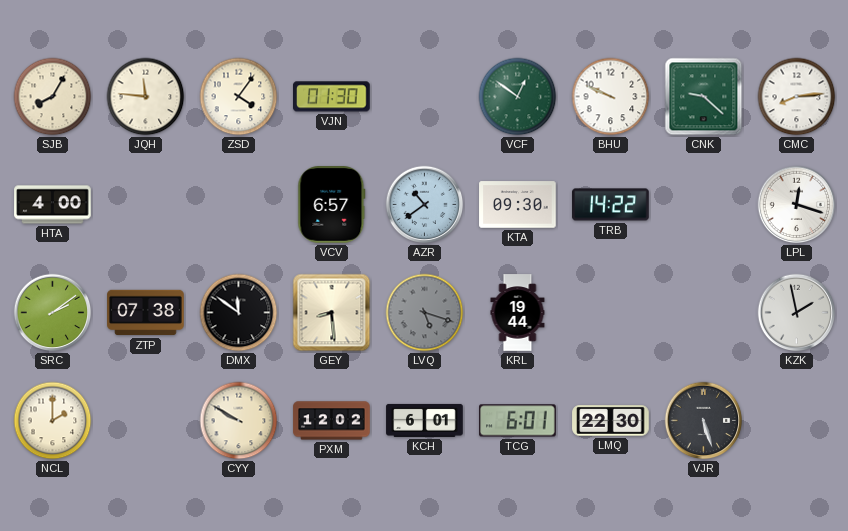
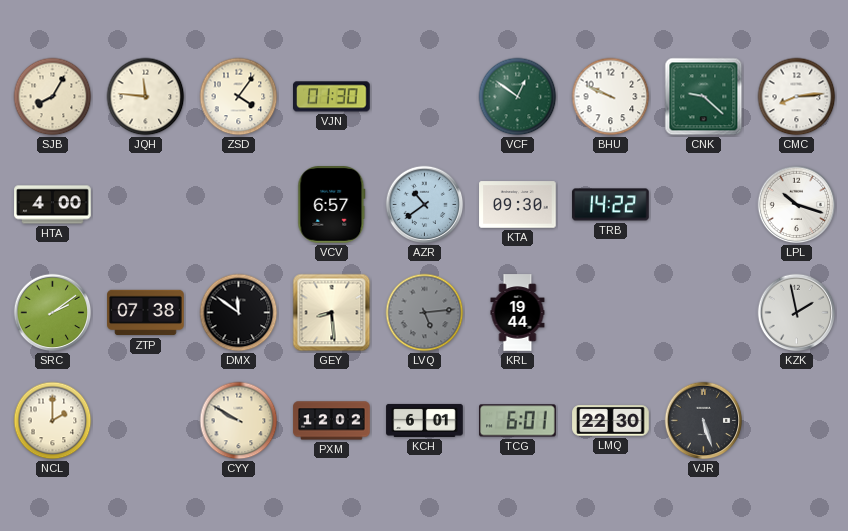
LPL: 12:18 -> 10:18
LVQ: 5:18 -> 5:14
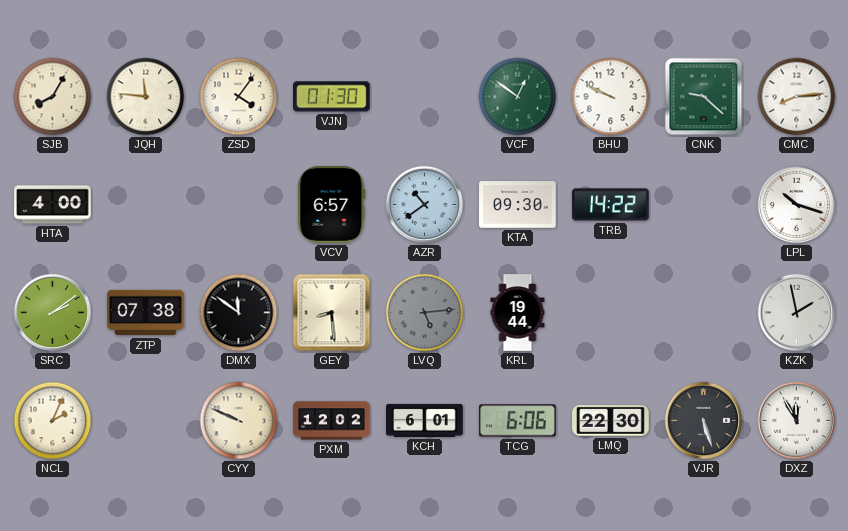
NCL: 2:00 -> 2:04
CYY: 9:50 -> 9:49
TCG: 6:01 -> 6:06
DXZ: none -> 11:55
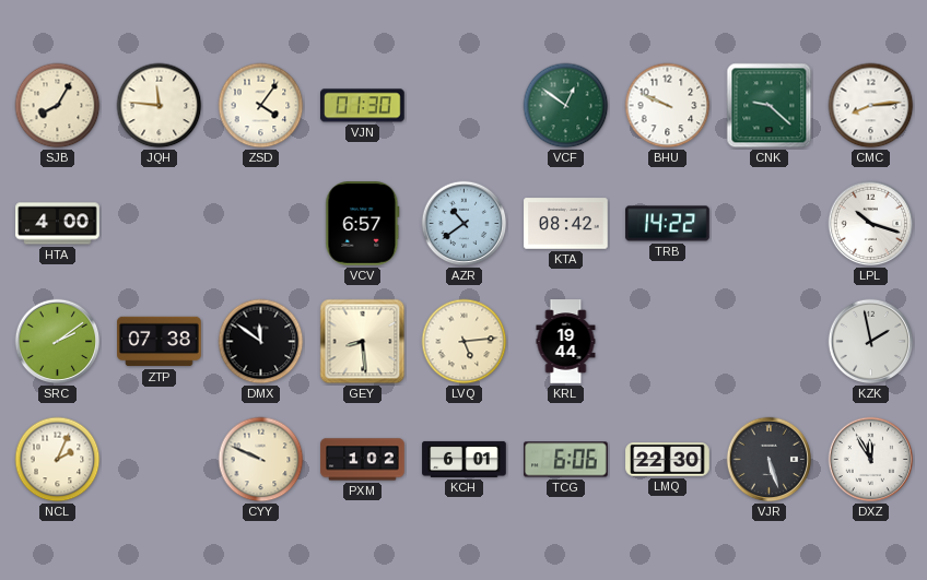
KTA: 09:30 -> 08:42
LVQ dial: grey -> cream
PXM: 12:02 -> 1:02
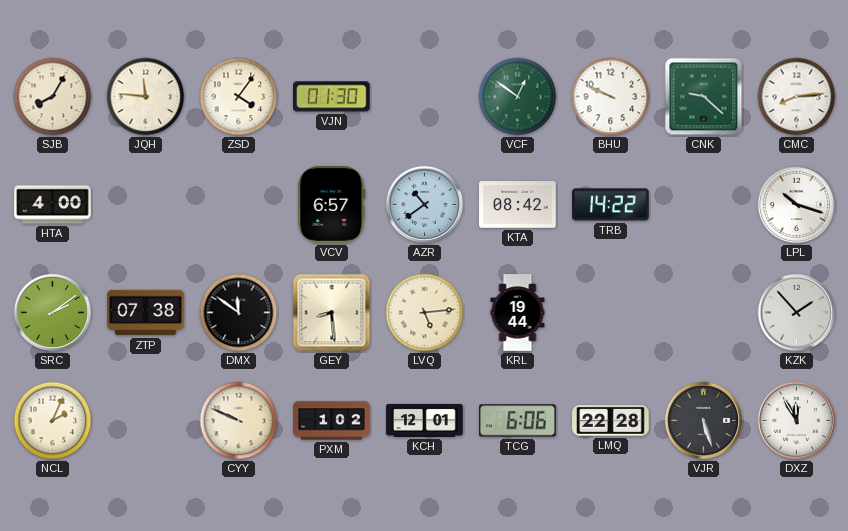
KZK: 1:58 -> 1:53
KCH: 6:01 -> 12:01
LMQ: 22:30 -> 22:28
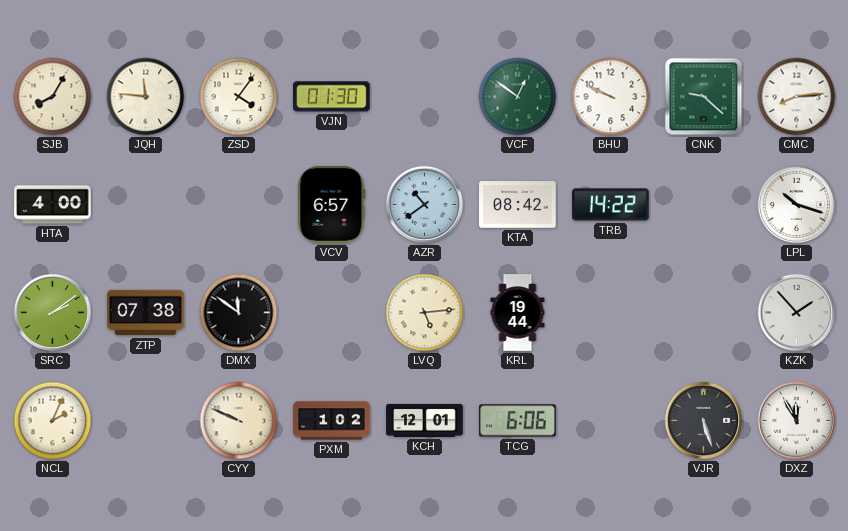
GEY: 8:29 -> none
LMQ: 22:28 -> none
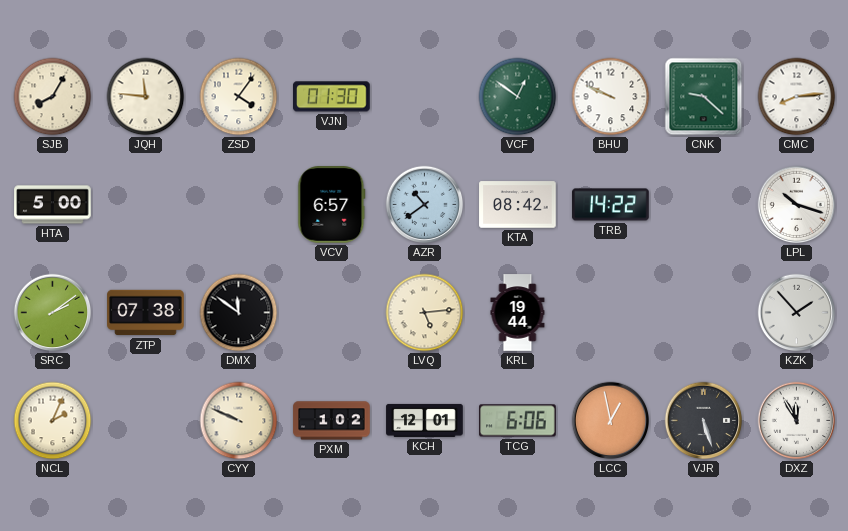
HTA: 4:00 -> 5:00
LCC: none -> 12:58
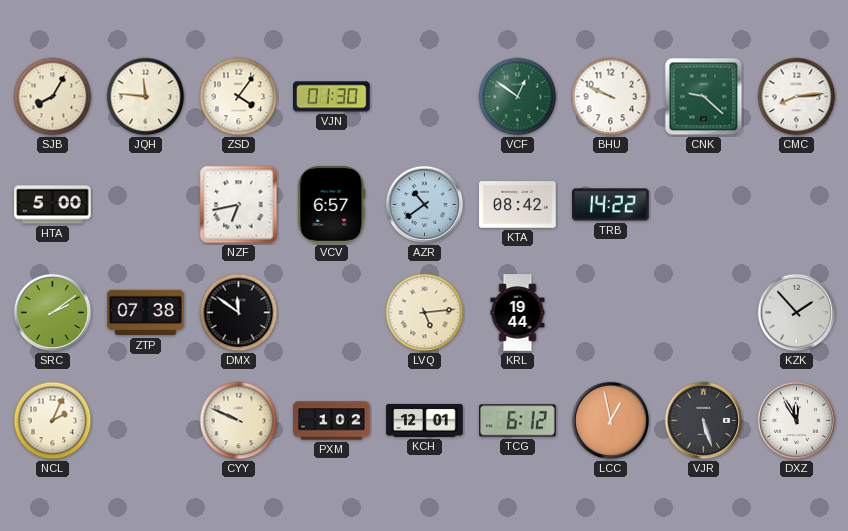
NZF: none -> 6:43
LPL: 10:18 -> none
TCG: 6:06 -> 6:12
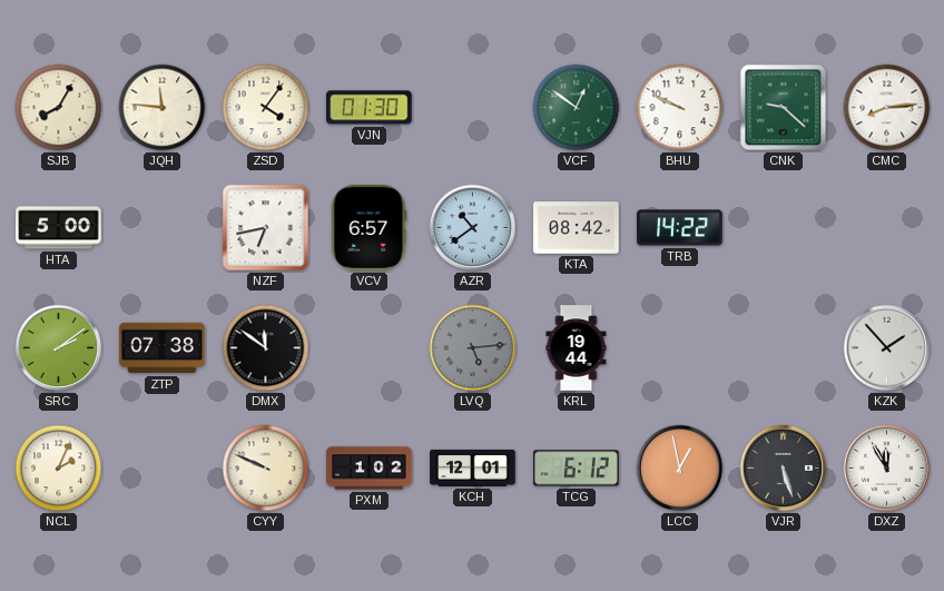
LVQ dial: cream -> grey
